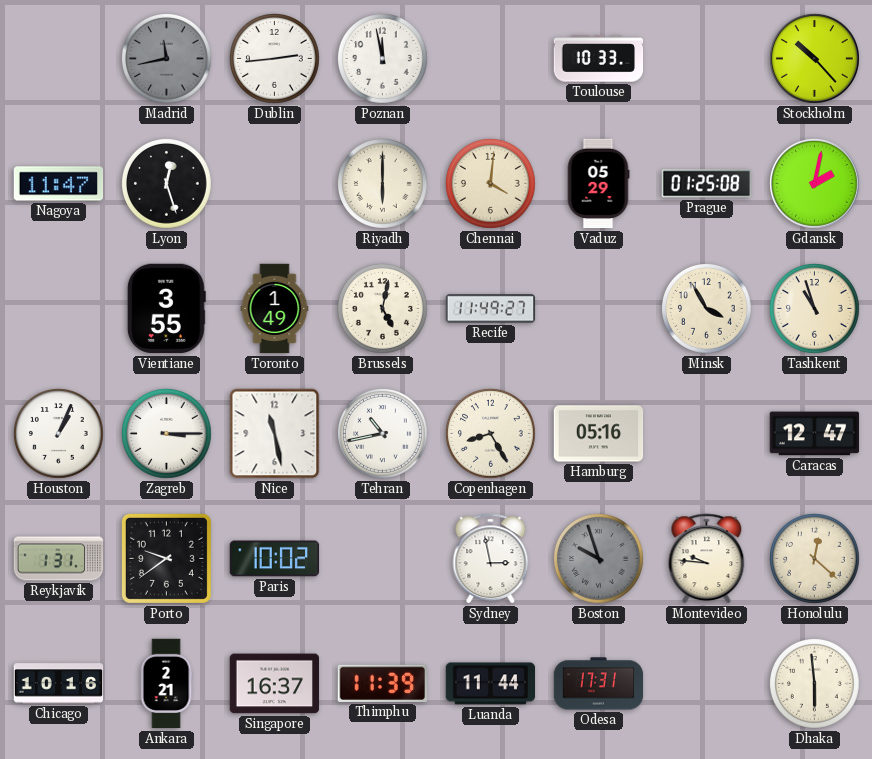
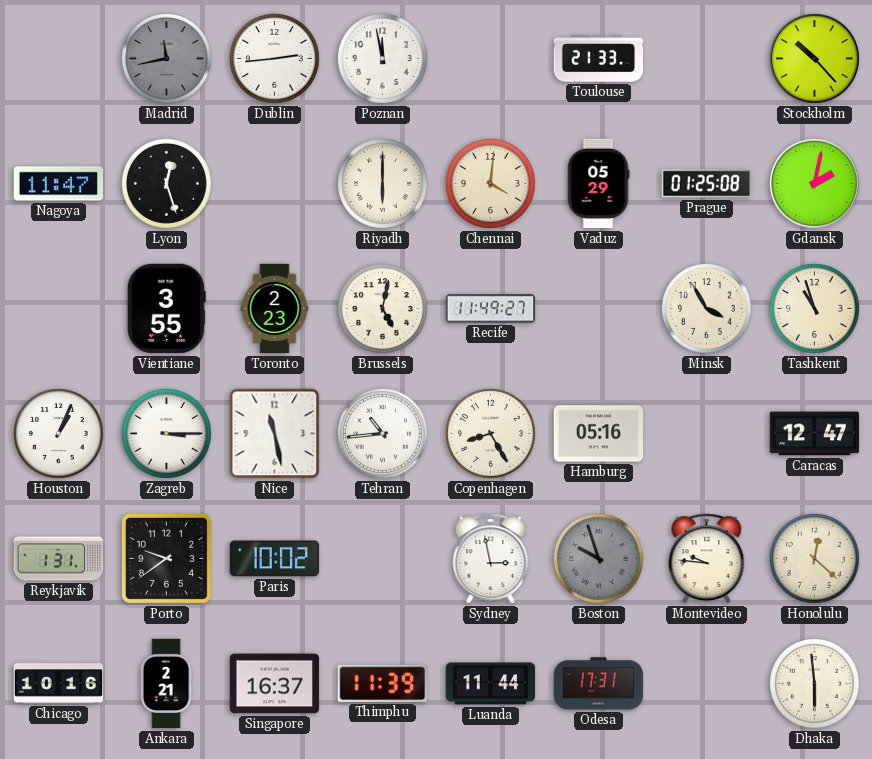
Toulouse: 10:33 -> 21:33
Toronto: 1:49 -> 2:23
Tehran: 10:43 -> 10:44
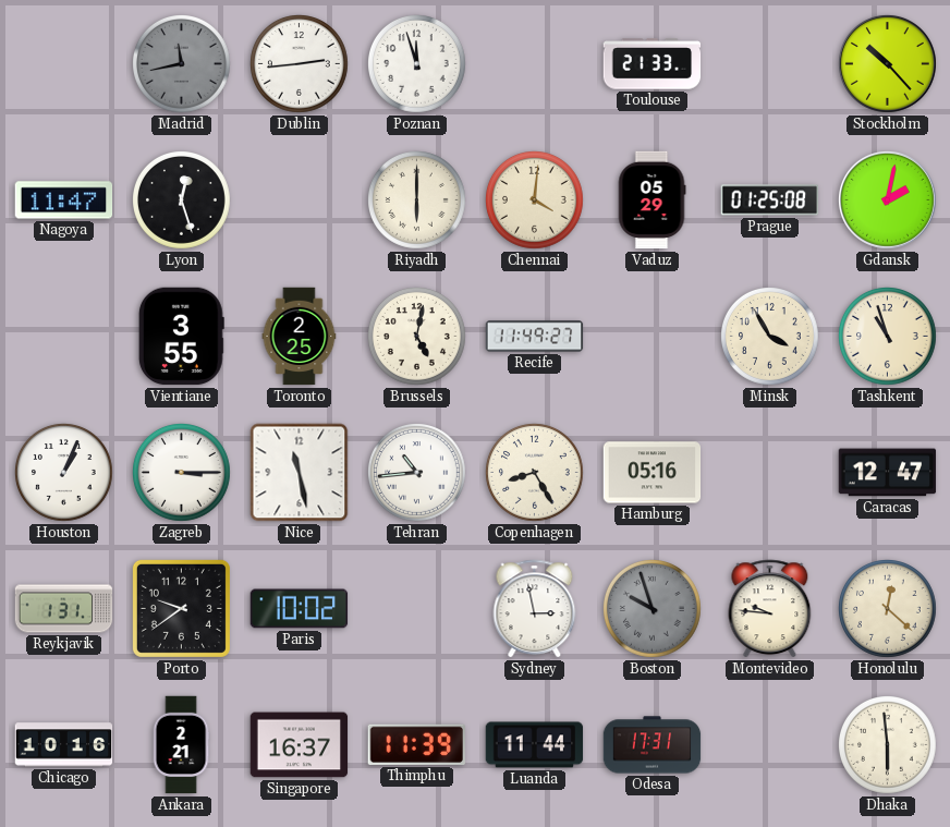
Poznan: 11:58 -> 11:57
Toronto: 2:23 -> 2:25
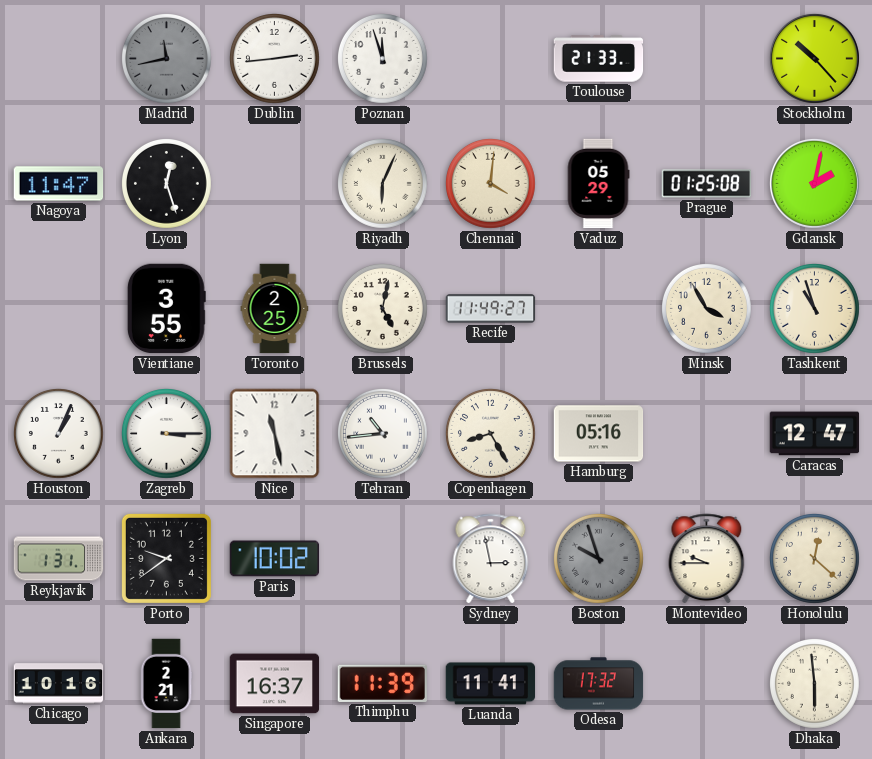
Riyadh: 6:00 -> 6:04
Montevideo: 9:46 -> 9:45
Luanda: 11:44 -> 11:41
Odesa: 17:31 -> 17:32
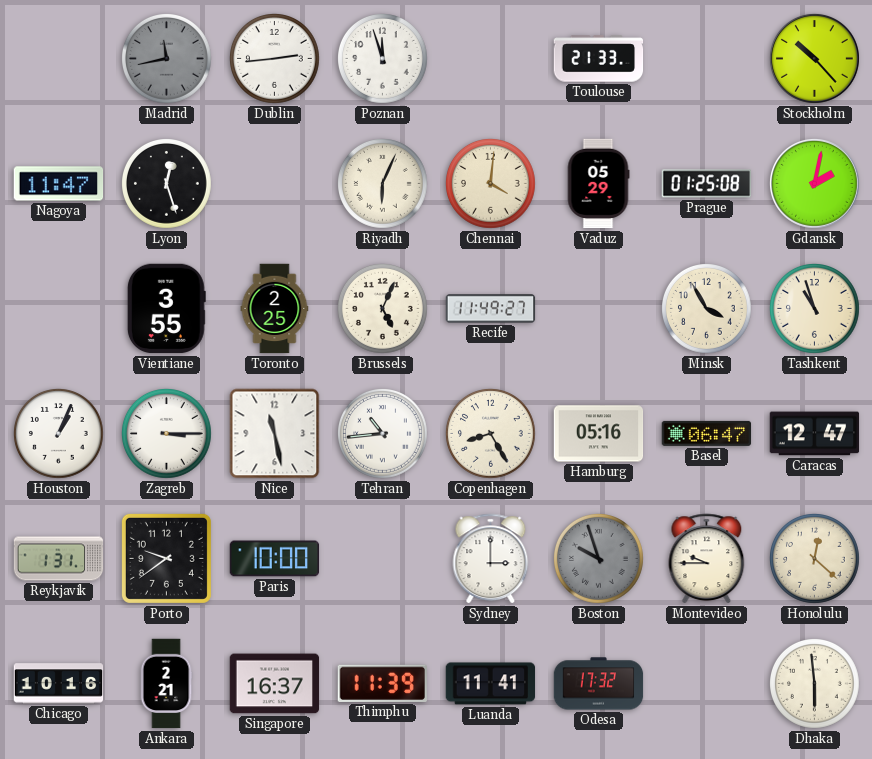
Brussels: 5:02 -> 5:04
Basel: none -> 06:47
Paris: 10:02 -> 10:00
Sydney: 2:58 -> 3:00
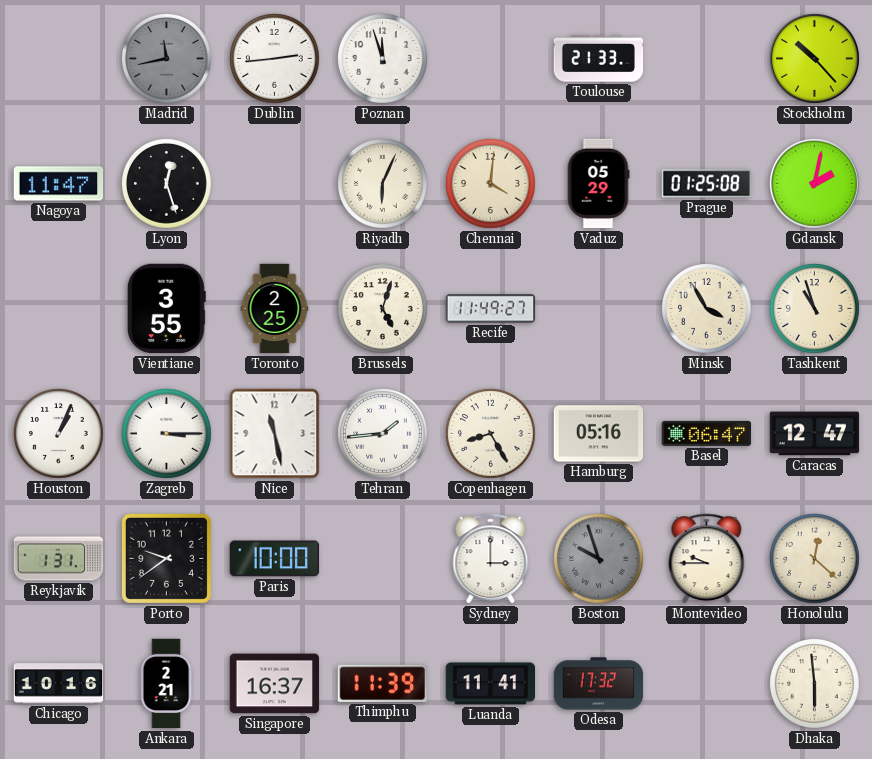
Brussels: 5:04 -> 5:03
Tehran: 10:44 -> 1:44
